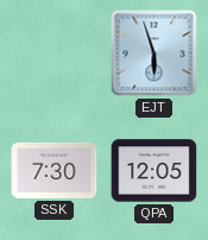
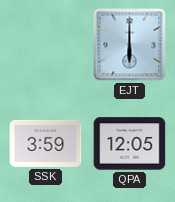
EJT: 5:57 -> 6:00
SSK: 7:30 -> 3:59
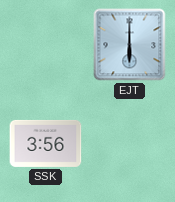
SSK: 3:59 -> 3:56
QPA: 12:05 -> none
